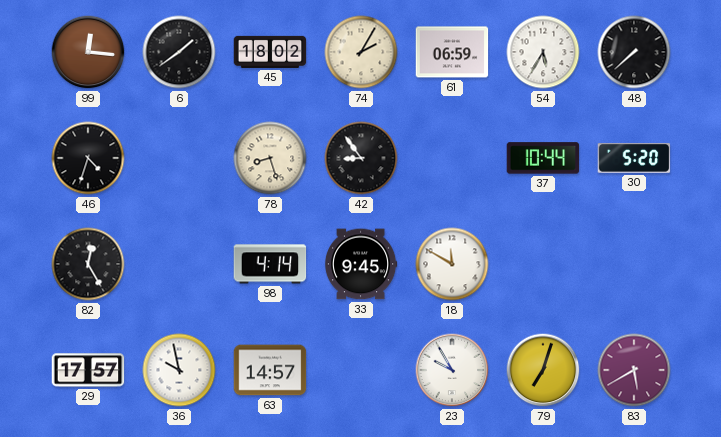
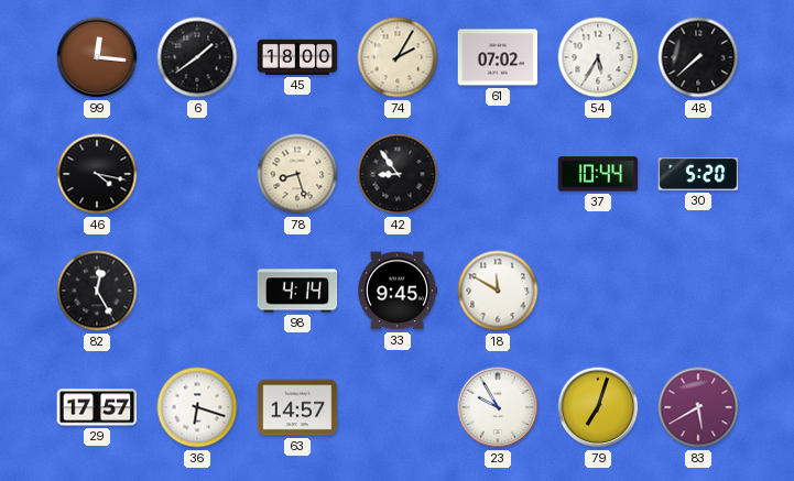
45: 18:02 -> 18:00
61: 06:59 -> 07:02
46: 4:33 -> 4:17
36: 9:58 -> 6:18
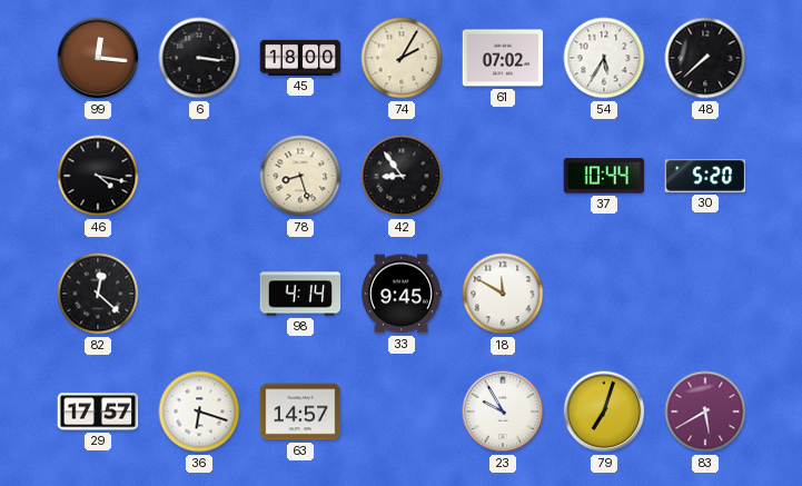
6: 1:39 -> 3:16
82: 12:25 -> 12:22
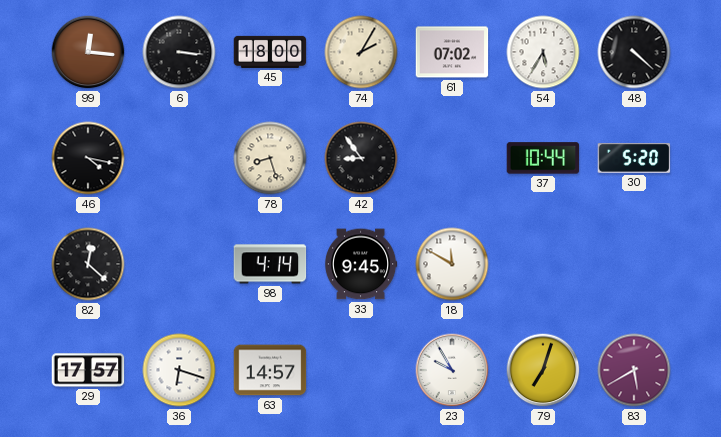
48: 7:38 -> 4:22
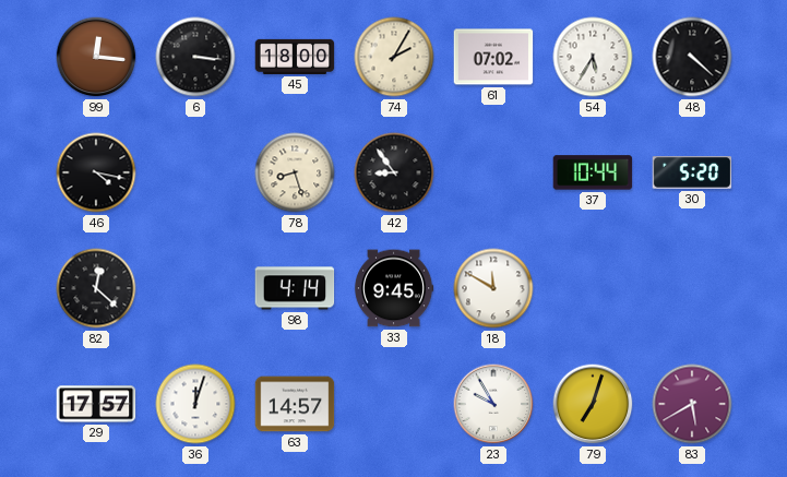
36: 6:18 -> 12:03
